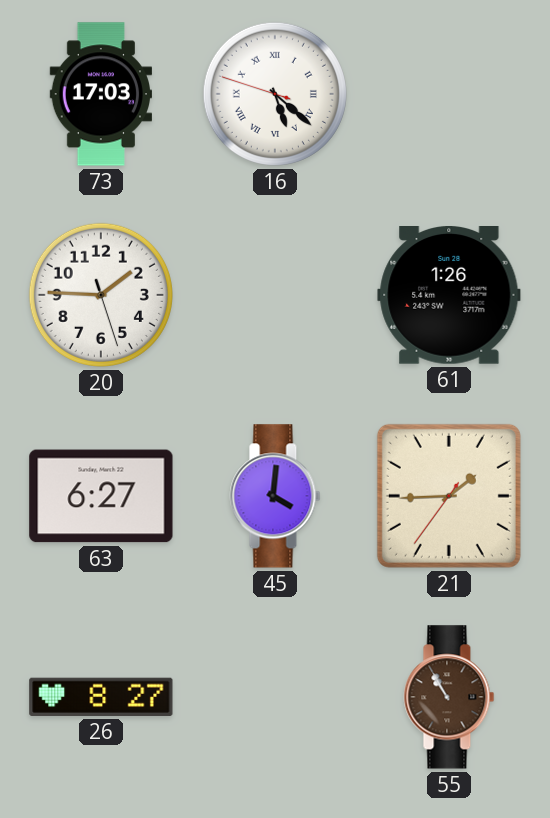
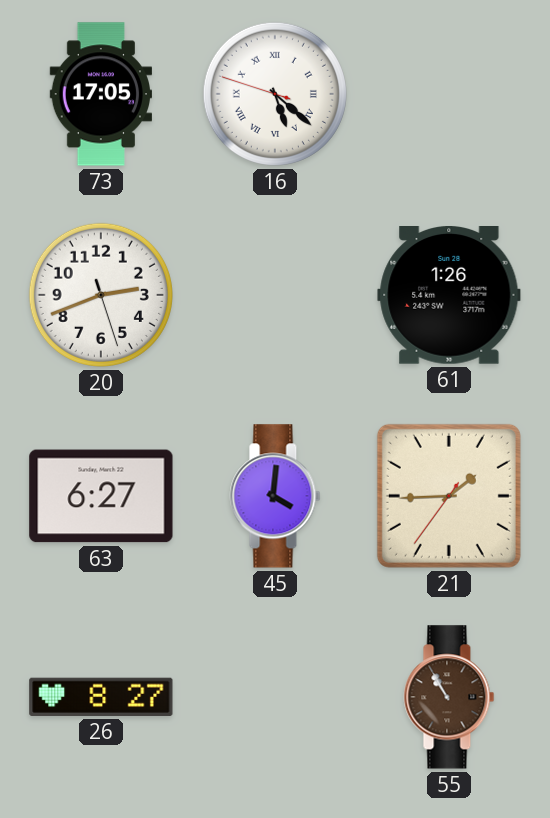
73: 17:03 -> 17:05
20: 1:45 -> 2:41
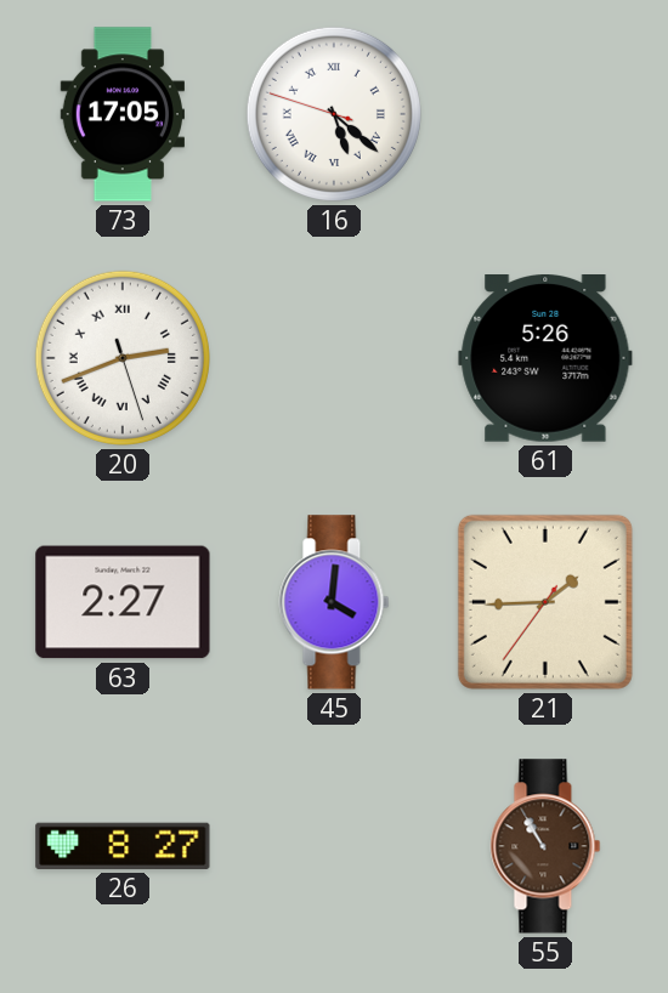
20 numerals: Arabic -> Roman
61: 1:26 -> 5:26
63: 6:27 -> 2:27
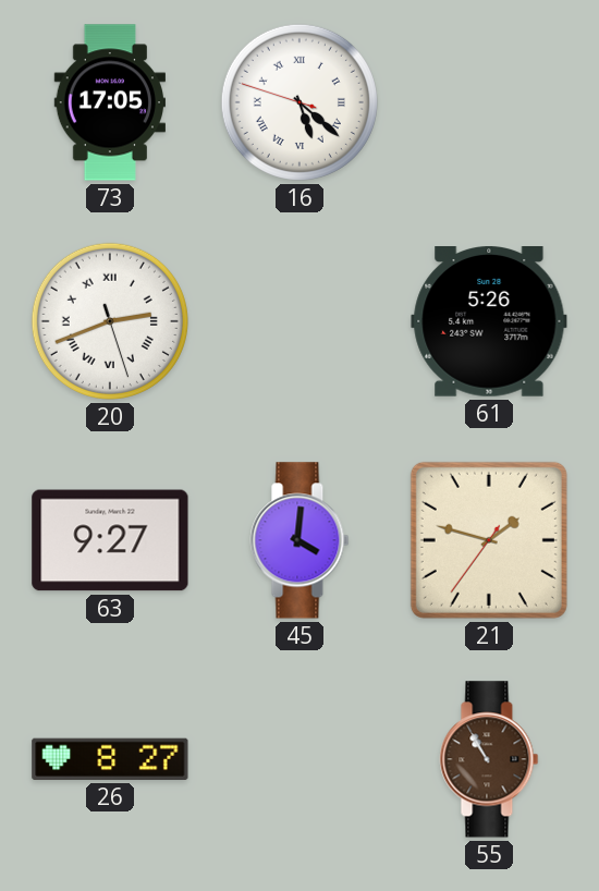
63: 2:27 -> 9:27
21: 1:44 -> 1:47
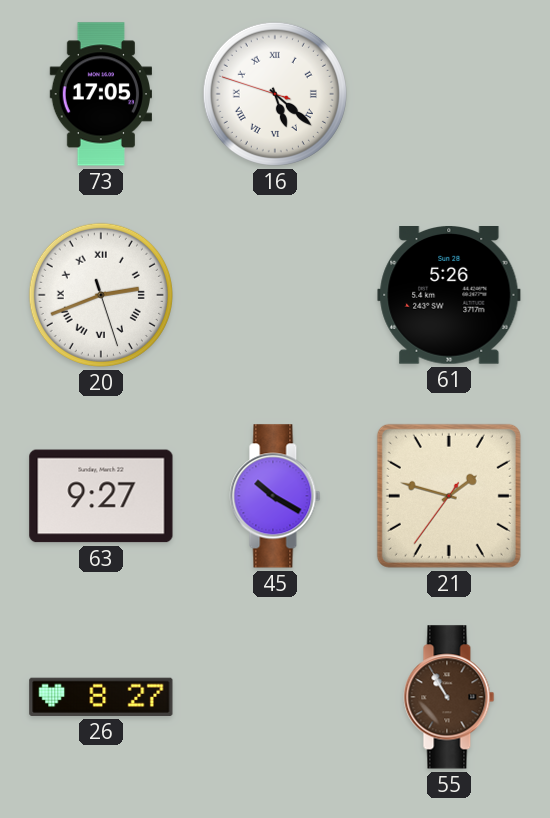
45: 4:01 -> 10:20
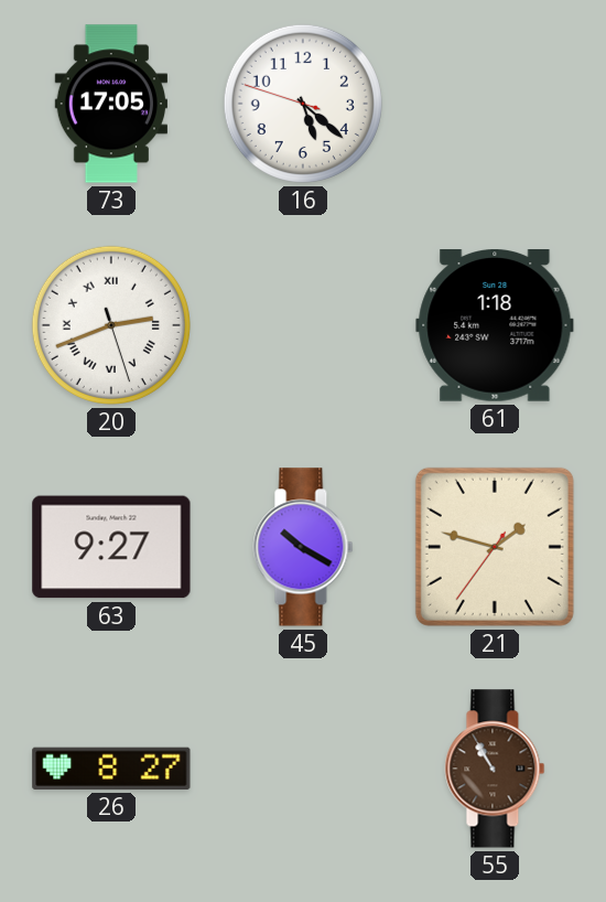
16 numerals: Roman -> Arabic
61: 5:26 -> 1:18
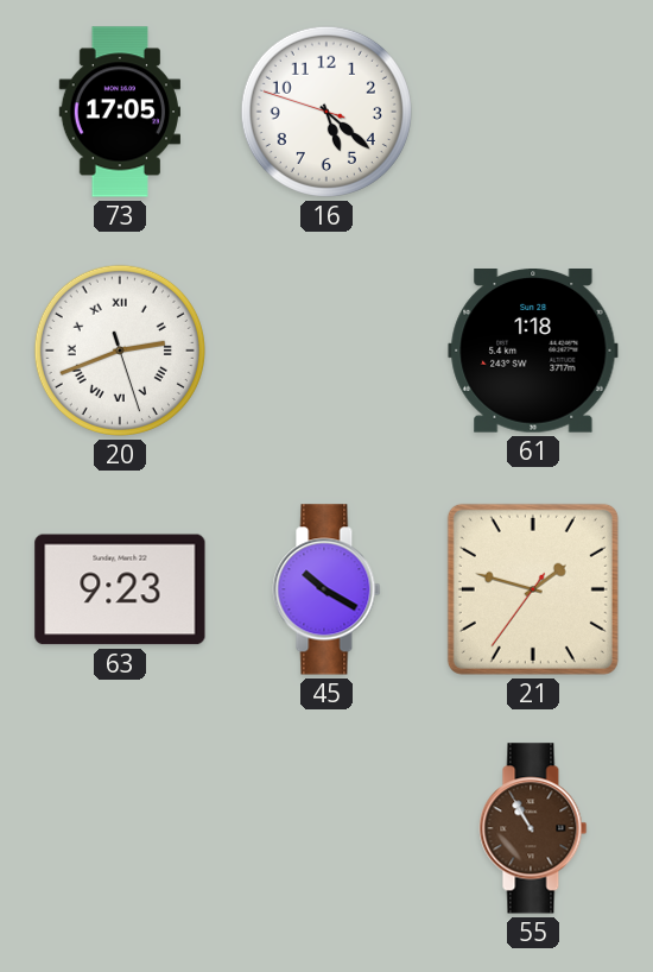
63: 9:27 -> 9:23
26: 8:27 -> none
